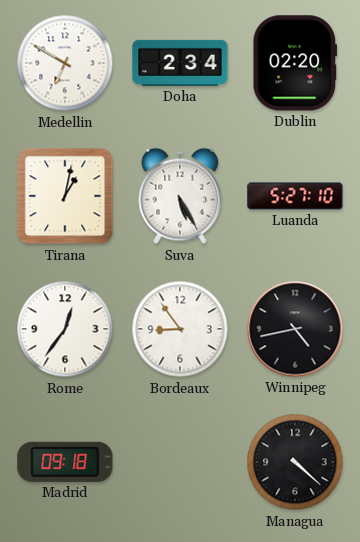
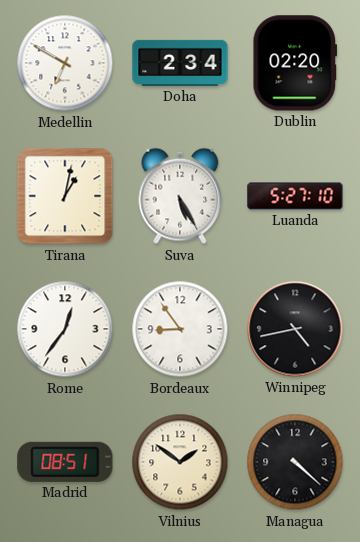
Madrid: 09:18 -> 08:51
Vilnius: none -> 1:51
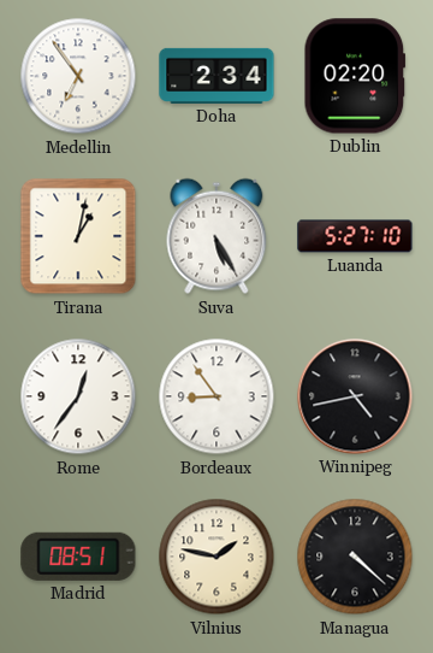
Medellin: 6:50 -> 6:54
Vilnius: 1:51 -> 1:47
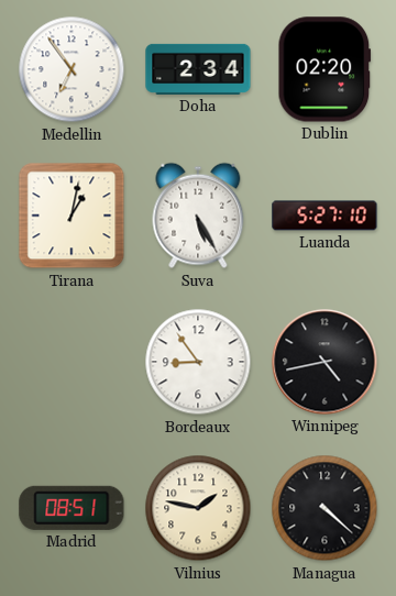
Rome: 12:36 -> none
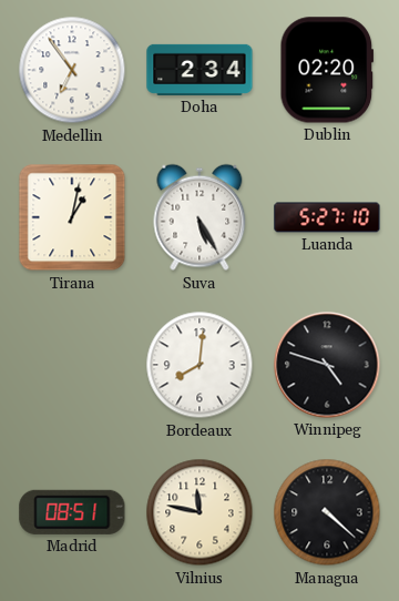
Bordeaux: 8:54 -> 8:01
Winnipeg: 4:43 -> 4:48
Vilnius: 1:47 -> 11:47
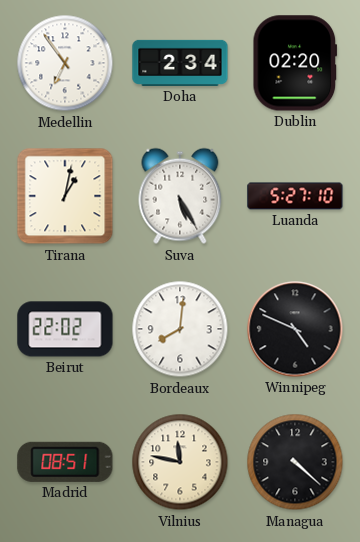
Beirut: none -> 22:02
Winnipeg: 4:48 -> 4:49
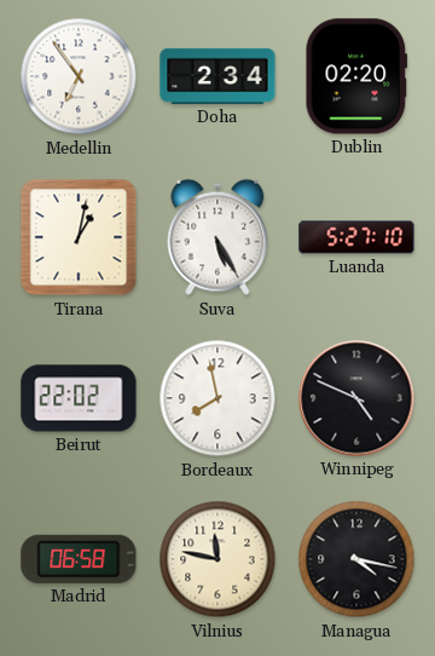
Bordeaux: 8:01 -> 7:58
Madrid: 08:51 -> 06:58
Managua: 4:22 -> 4:17
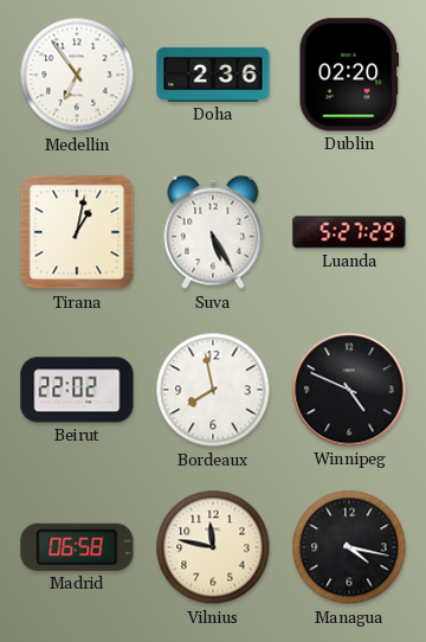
Doha: 2:34 -> 2:36
Luanda: 5:27:10 -> 5:27:29
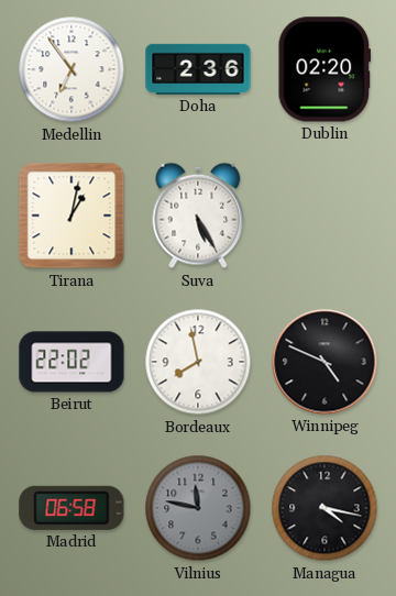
Luanda: 5:27 -> none
Vilnius dial: cream -> grey
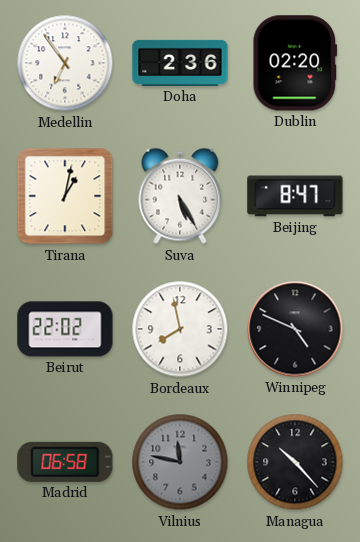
Beijing: none -> 8:47
Managua: 4:17 -> 10:23
